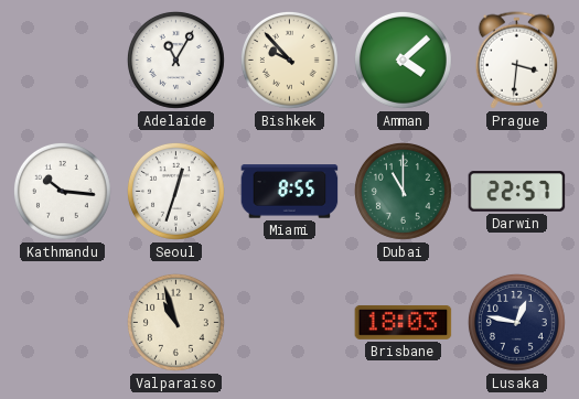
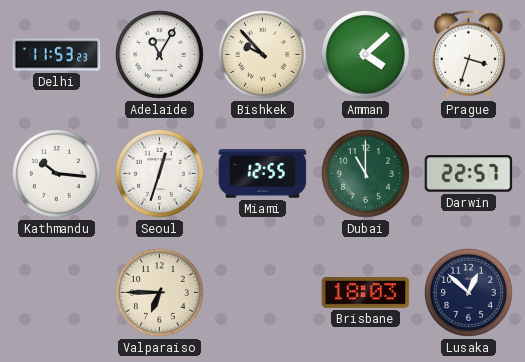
Delhi: none -> 11:53
Prague: 3:31 -> 3:33
Miami: 8:55 -> 12:55
Valparaiso: 10:57 -> 6:45
Lusaka: 12:47 -> 12:52
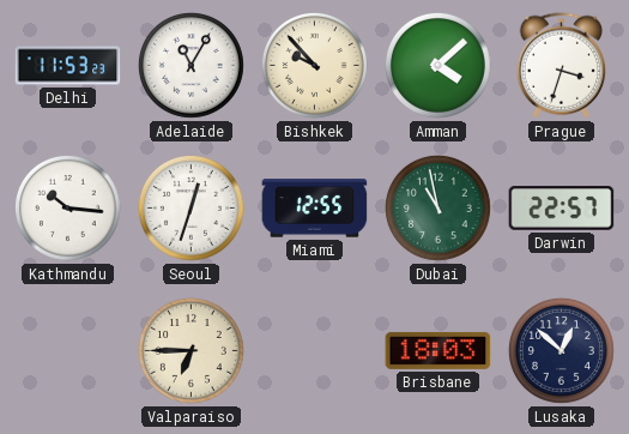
Dubai: 11:00 -> 10:58
